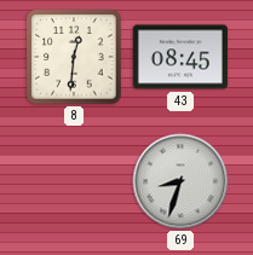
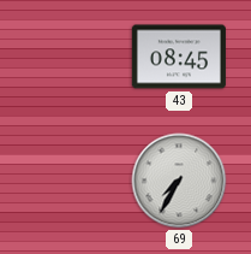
8: 12:31 -> none
69: 8:33 -> 7:35
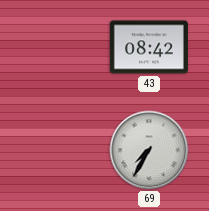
43: 08:45 -> 08:42
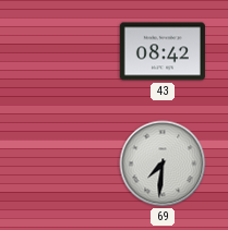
69: 7:35 -> 7:31
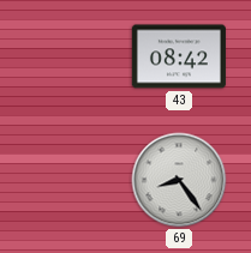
69: 7:31 -> 8:24
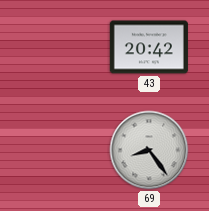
43: 08:42 -> 20:42
